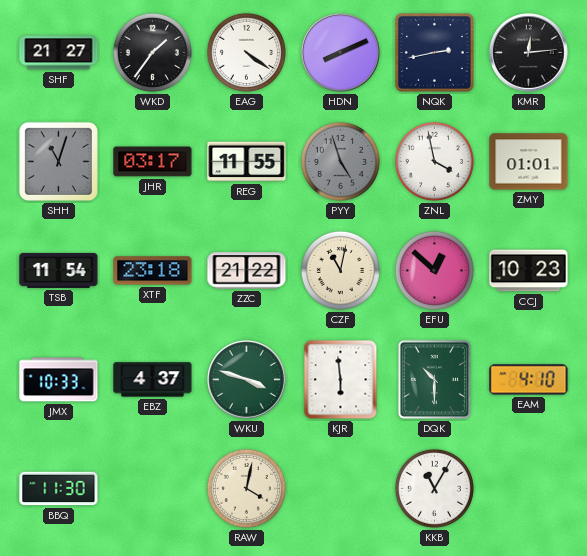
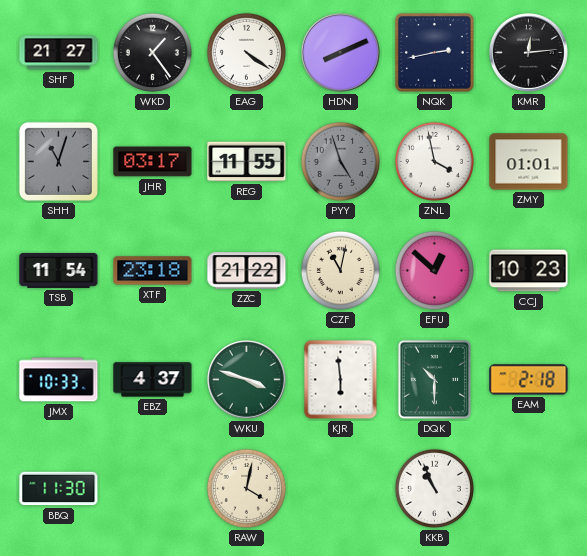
WKD: 1:36 -> 1:24
EAM: 4:10 -> 2:18
KKB: 11:05 -> 10:56
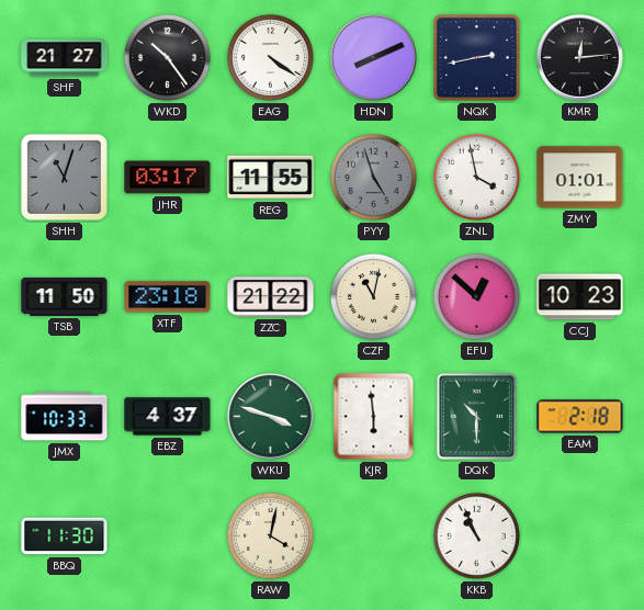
WKD: 1:24 -> 10:24
TSB: 11:54 -> 11:50
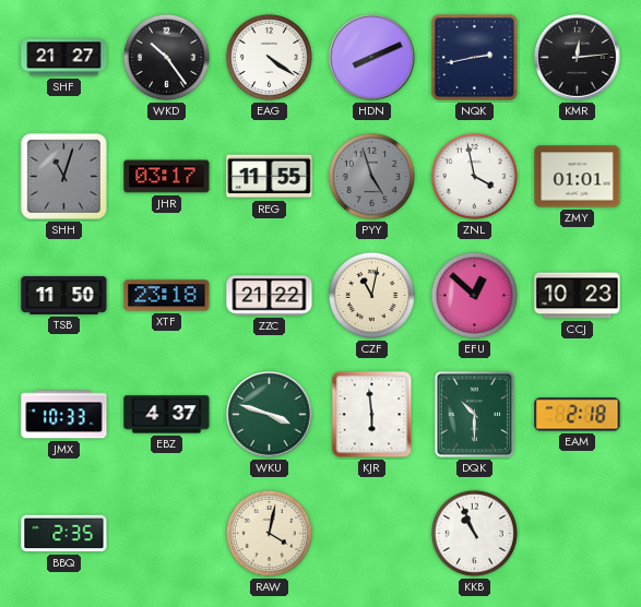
BBQ: 11:30 -> 2:35
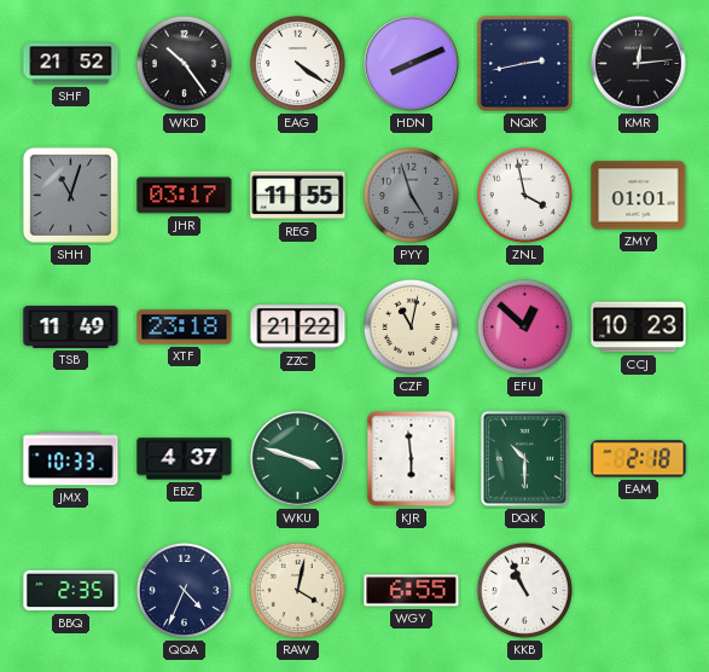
SHF: 21:27 -> 21:52
TSB: 11:50 -> 11:49
QQA: none -> 4:34
WGY: none -> 6:55
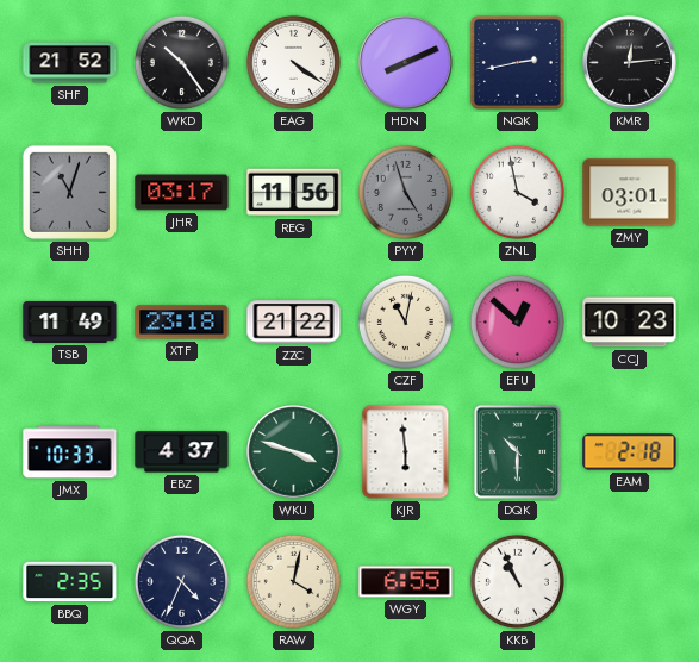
REG: 11:55 -> 11:56
ZMY: 01:01 -> 03:01
